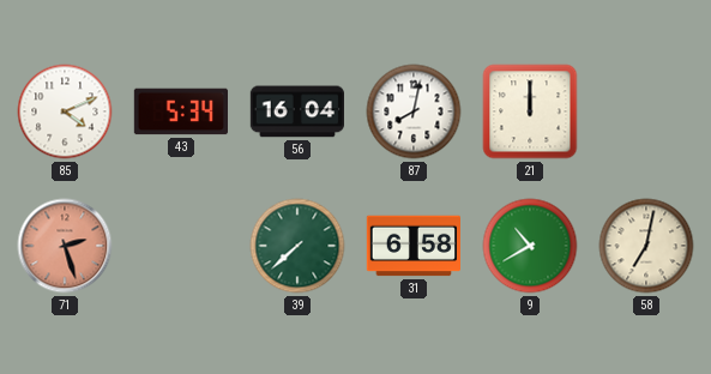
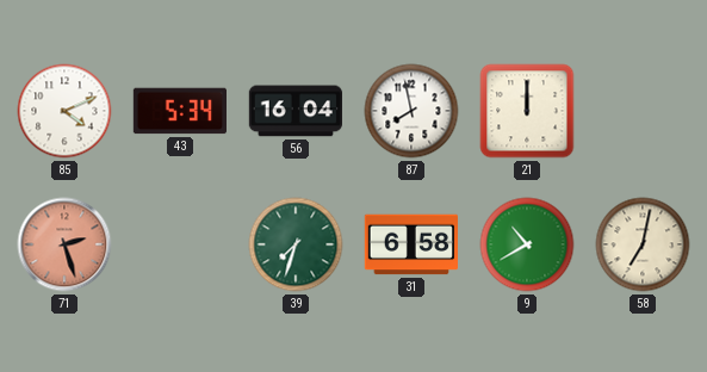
87: 8:02 -> 7:58
39: 7:38 -> 7:33
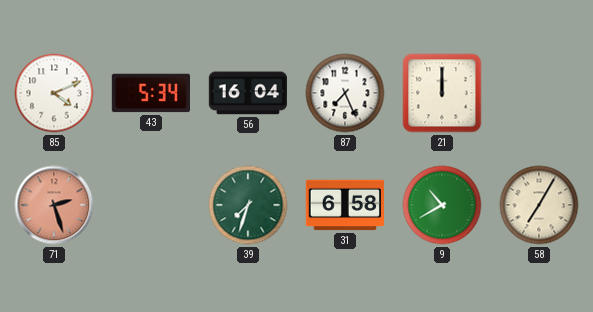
87: 7:58 -> 7:26
58: 7:02 -> 7:05
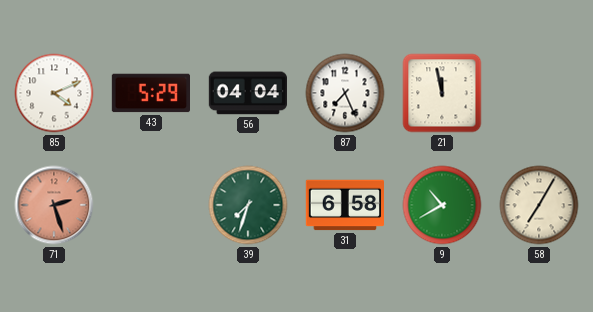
43: 5:34 -> 5:29
56: 16:04 -> 04:04
21: 12:00 -> 11:58
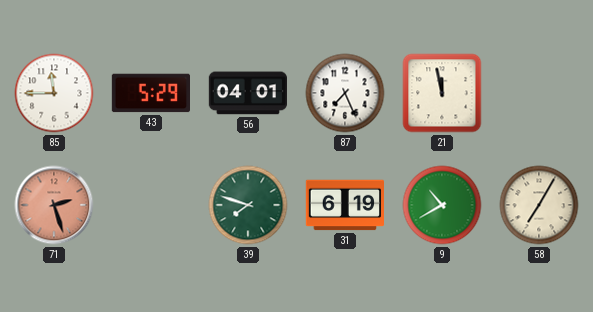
85: 4:11 -> 11:45
56: 04:04 -> 04:01
39: 7:33 -> 7:48
31: 6:58 -> 6:19
